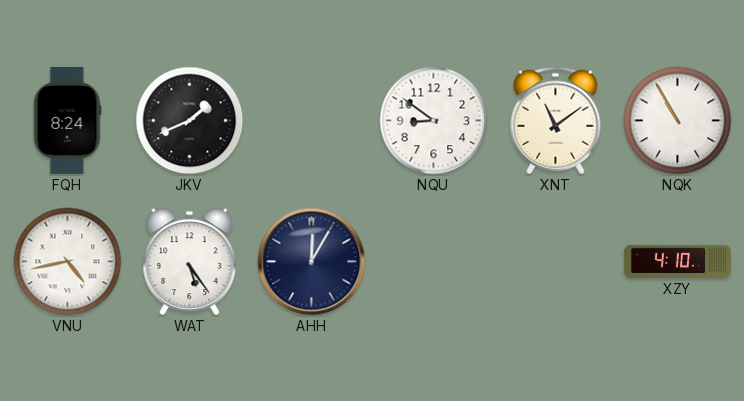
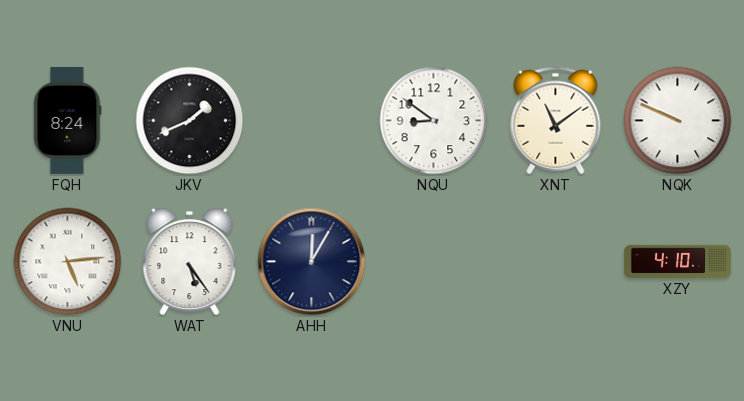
NQK: 10:55 -> 9:49
VNU: 4:43 -> 5:14
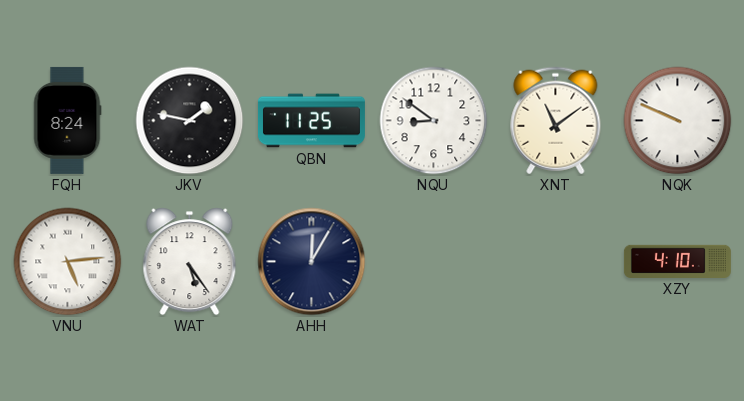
JKV: 1:41 -> 1:47
QBN: none -> 11:25
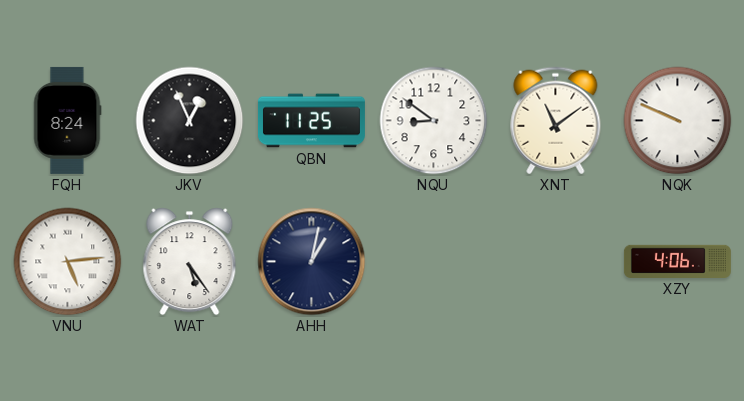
JKV: 1:47 -> 12:56
AHH: 12:05 -> 1:02
XZY: 4:10 -> 4:06
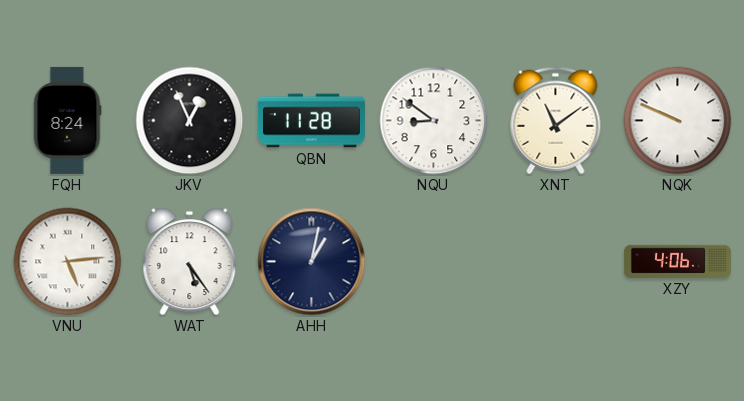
QBN: 11:25 -> 11:28
